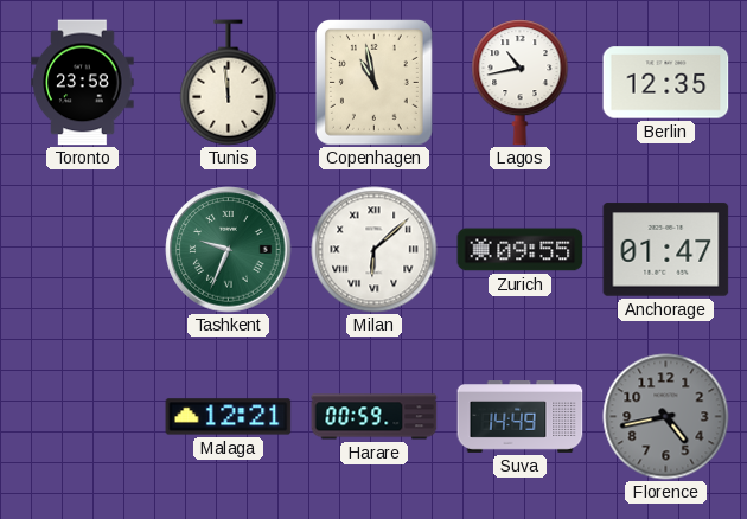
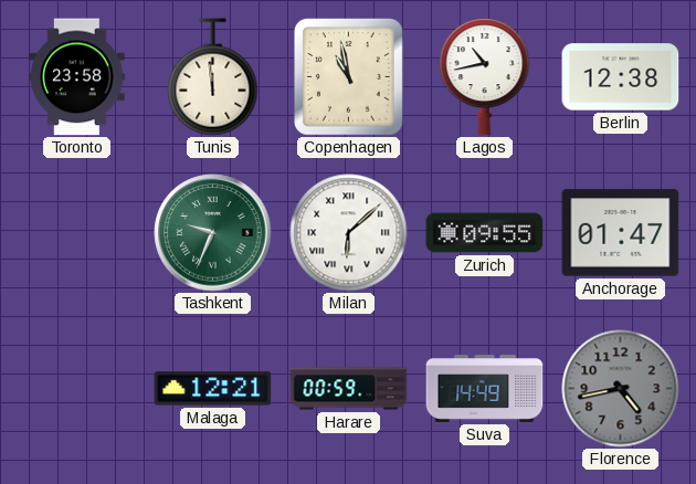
Berlin: 12:35 -> 12:38
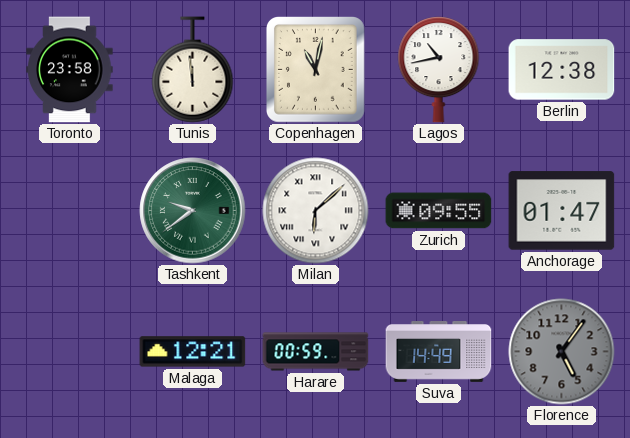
Copenhagen: 10:58 -> 11:02
Tashkent: 9:34 -> 9:39
Florence: 4:43 -> 5:06
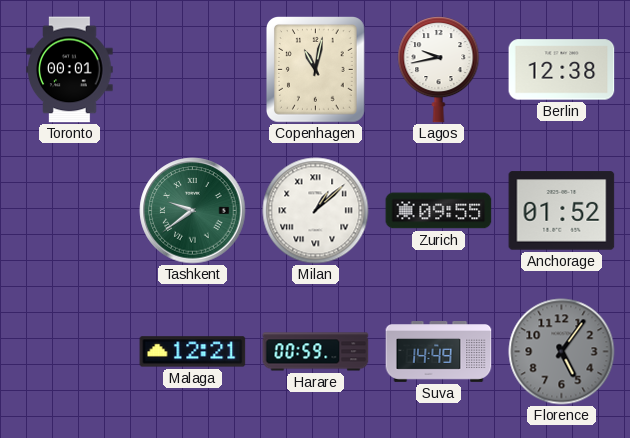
Toronto: 23:58 -> 00:01
Tunis: 11:59 -> none
Lagos: 10:43 -> 9:43
Milan: 6:08 -> 1:08
Anchorage: 01:47 -> 01:52
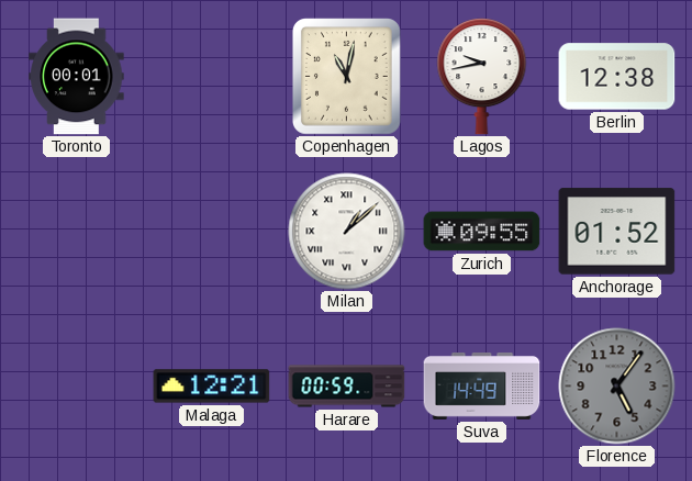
Tashkent: 9:39 -> none
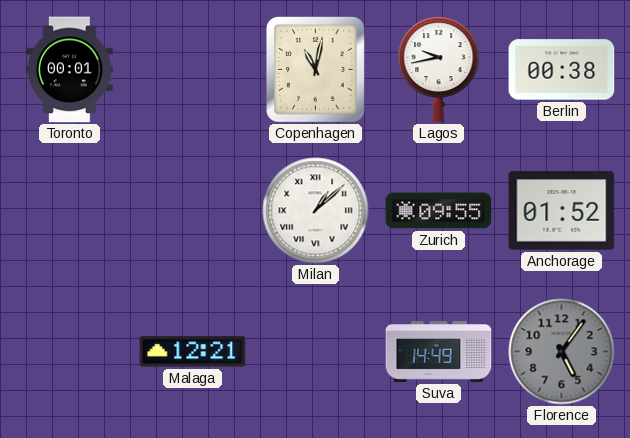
Berlin: 12:38 -> 00:38
Harare: 00:59 -> none
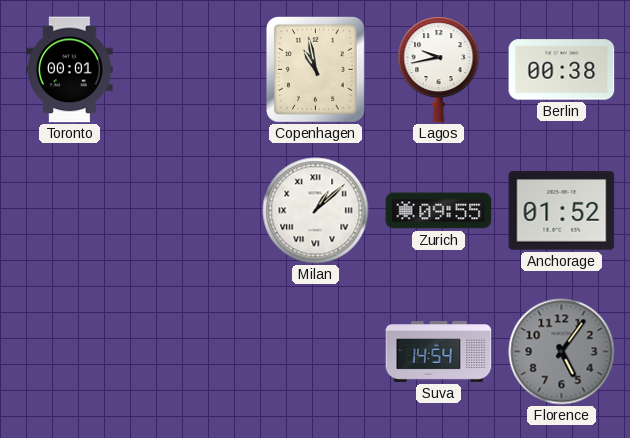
Copenhagen: 11:02 -> 10:58
Malaga: 12:21 -> none
Suva: 14:49 -> 14:54
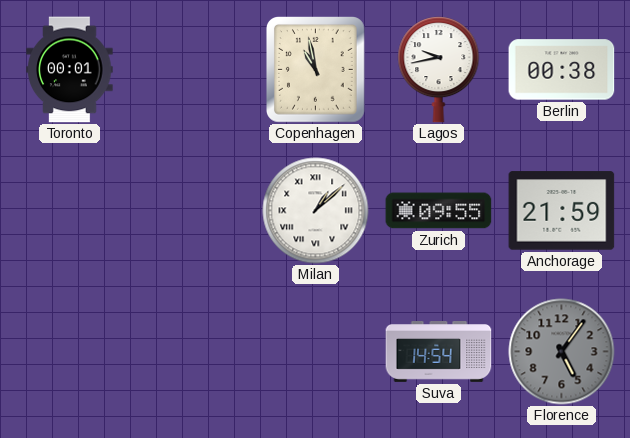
Anchorage: 01:52 -> 21:59
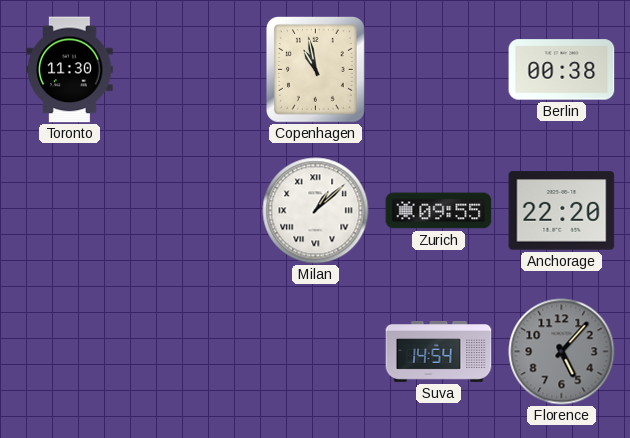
Toronto: 00:01 -> 11:30
Lagos: 9:43 -> none
Anchorage: 21:59 -> 22:20
Florence: 5:06 -> 5:07
